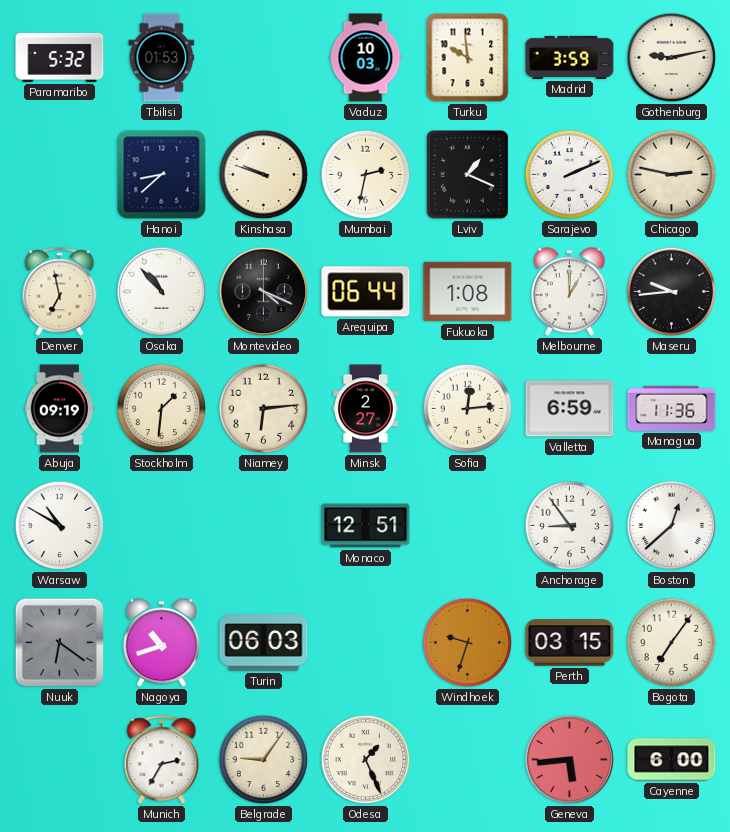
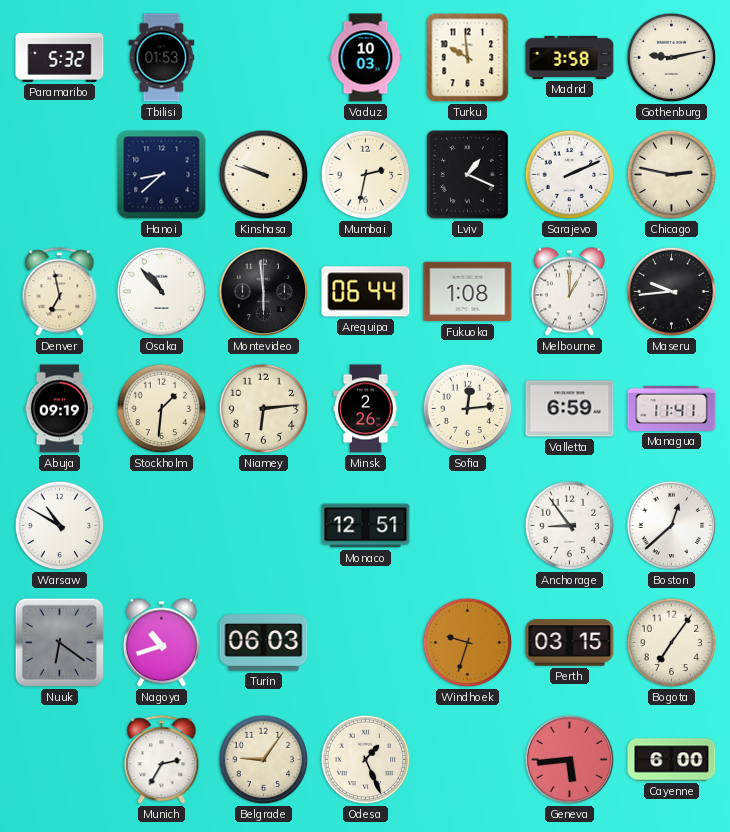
Madrid: 3:59 -> 3:58
Montevideo: 4:19 -> 5:59
Minsk: 2:27 -> 2:26
Managua: 11:36 -> 11:41
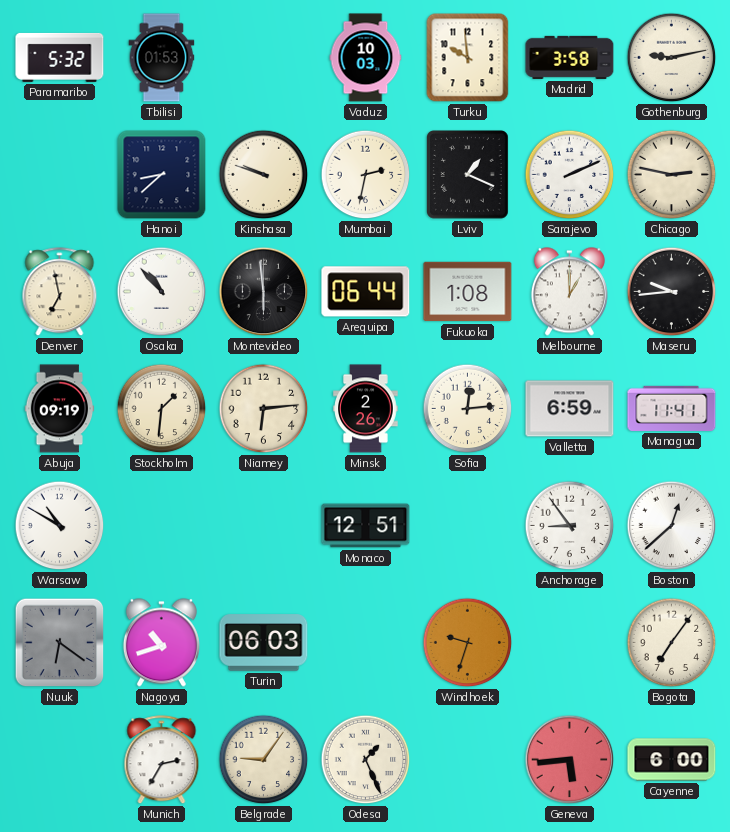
Perth: 03:15 -> none
